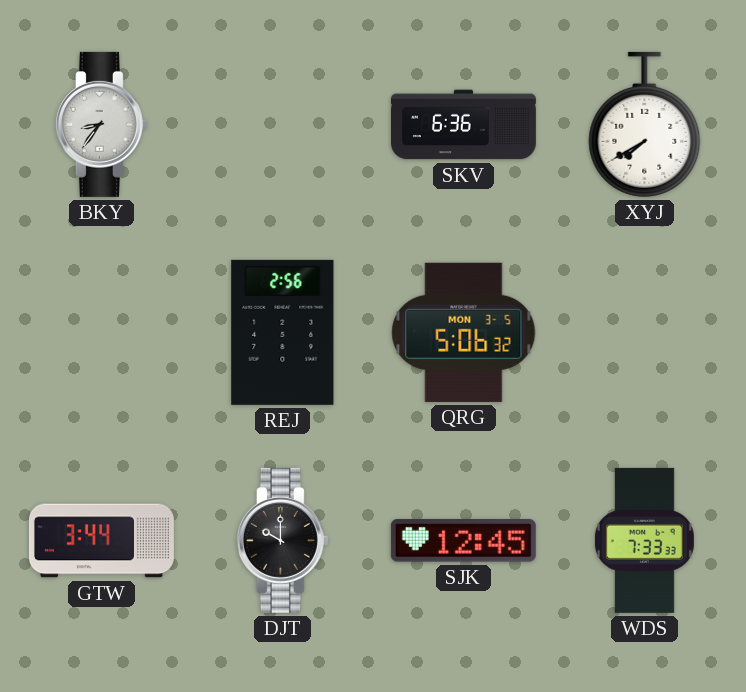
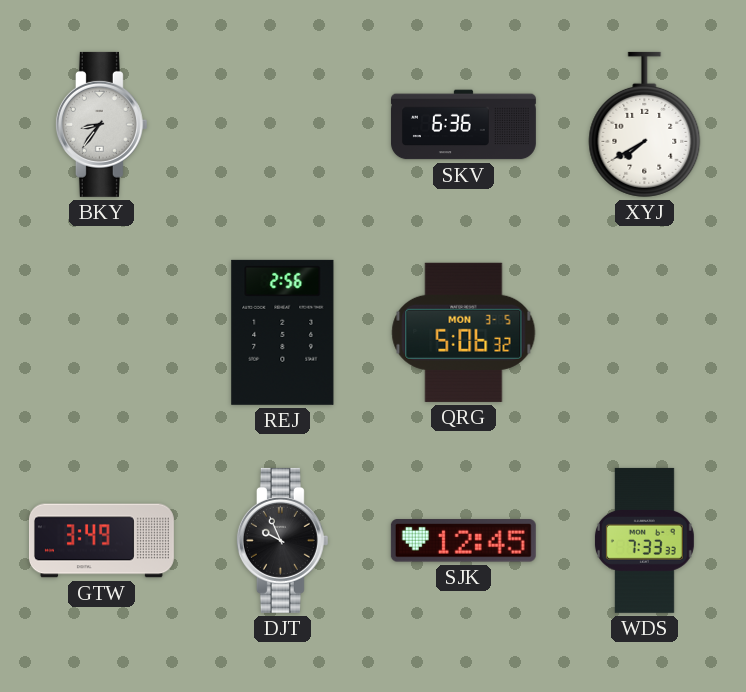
GTW: 3:44 -> 3:49
DJT: 10:00 -> 9:56
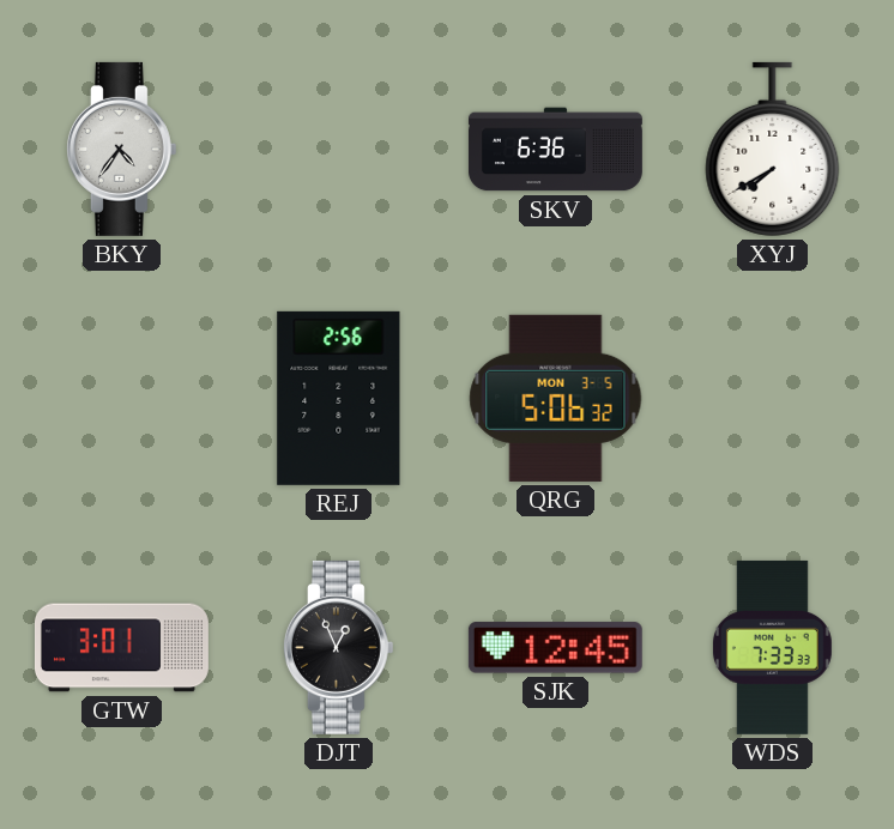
BKY: 8:36 -> 4:36
GTW: 3:49 -> 3:01
DJT: 9:56 -> 12:56
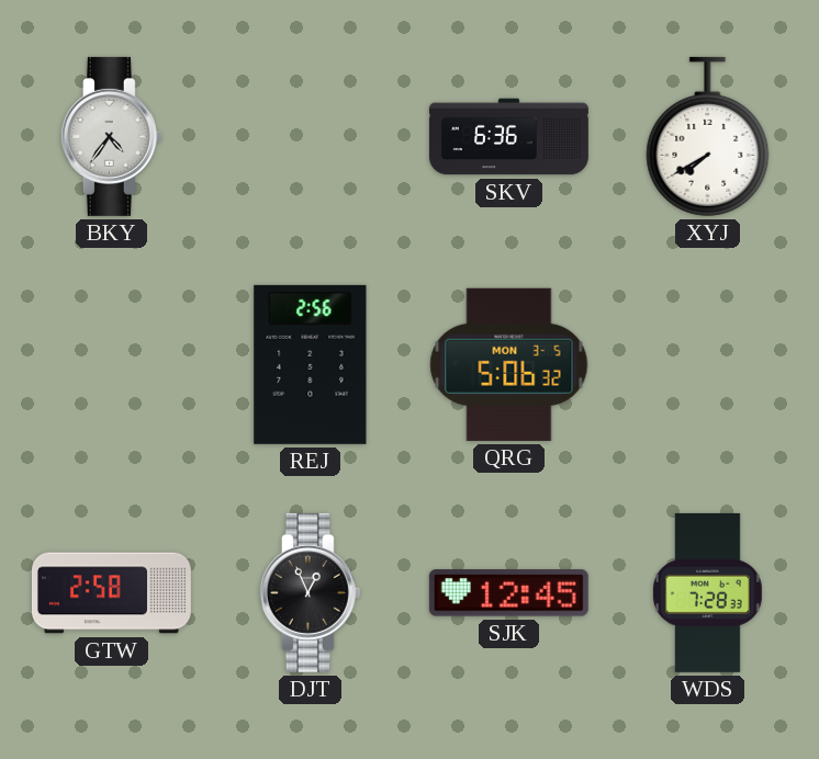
GTW: 3:01 -> 2:58
WDS: 7:33 -> 7:28
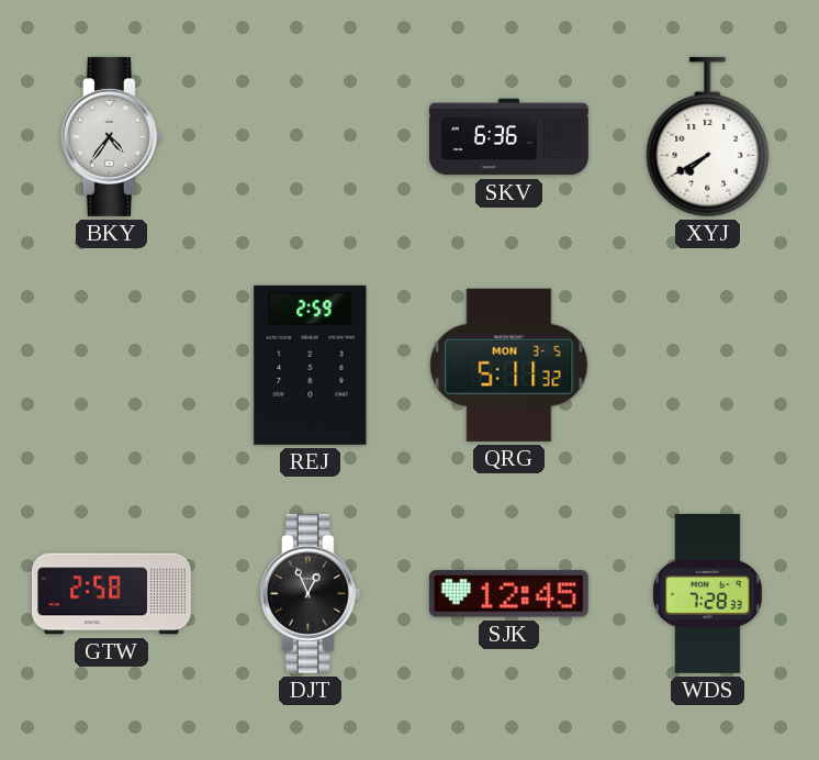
REJ: 2:56 -> 2:59
QRG: 5:06 -> 5:11
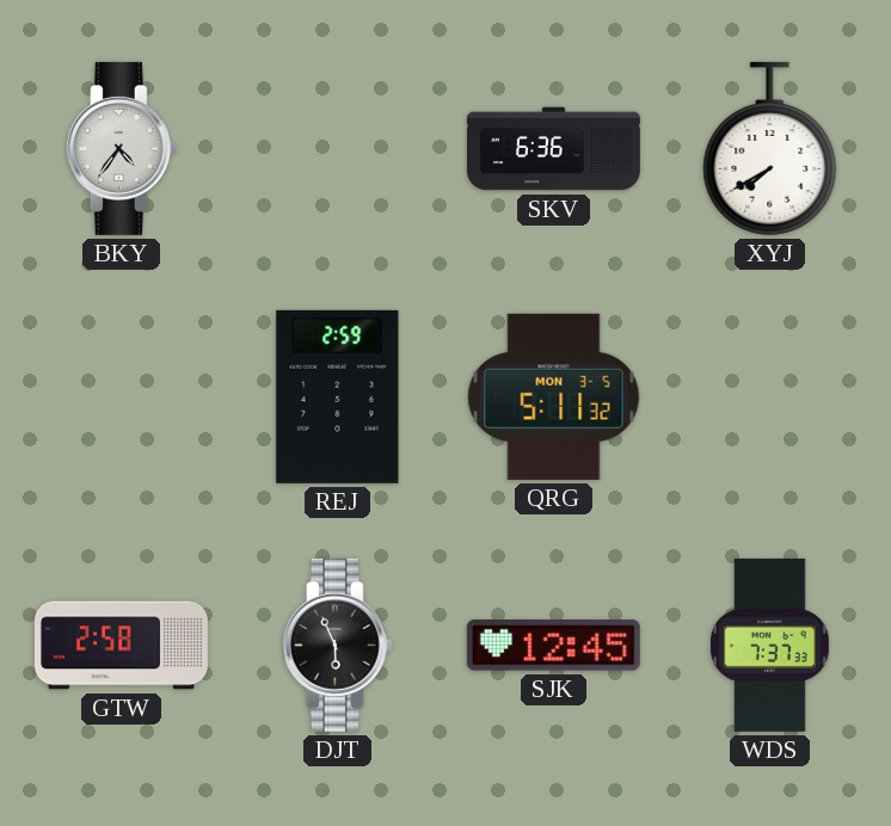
DJT: 12:56 -> 5:56
WDS: 7:28 -> 7:37
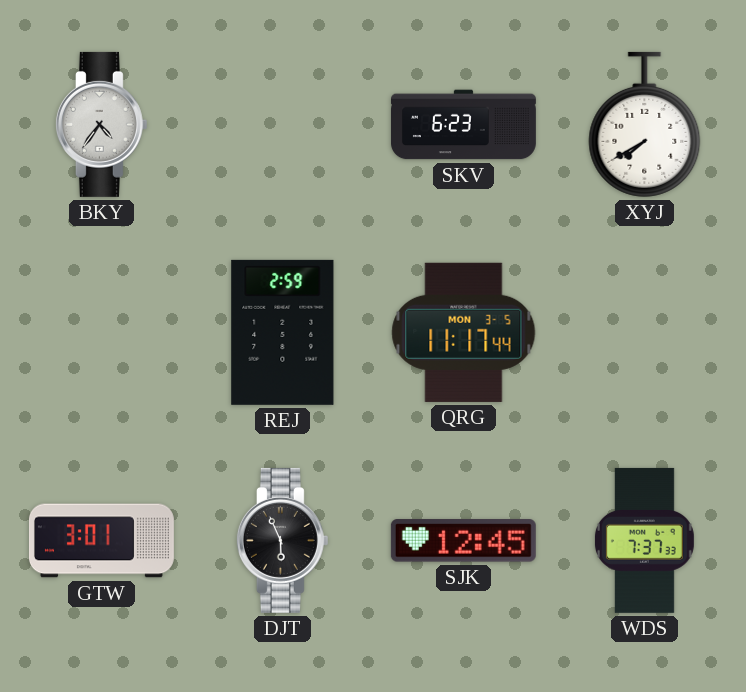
SKV: 6:36 -> 6:23
QRG: 5:11 -> 11:17
GTW: 2:58 -> 3:01
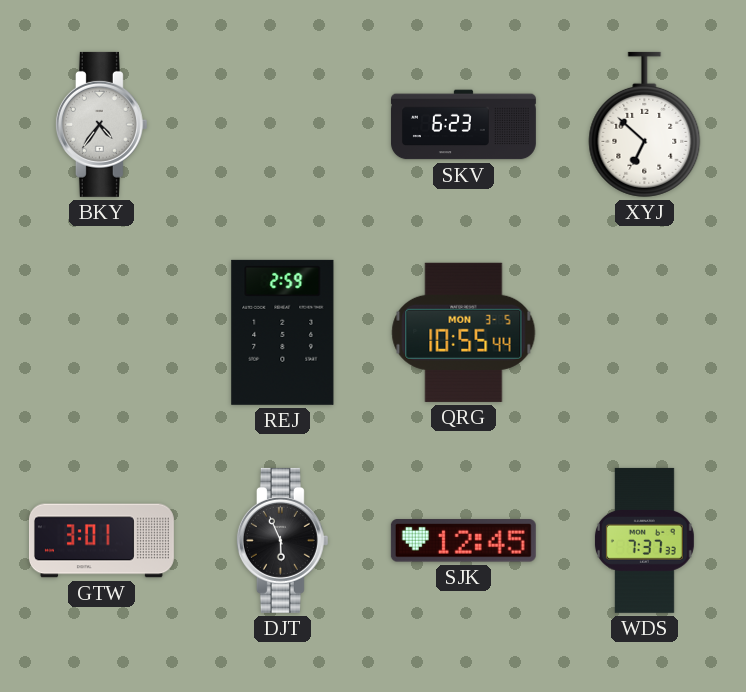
XYJ: 7:40 -> 6:52
QRG: 11:17 -> 10:55
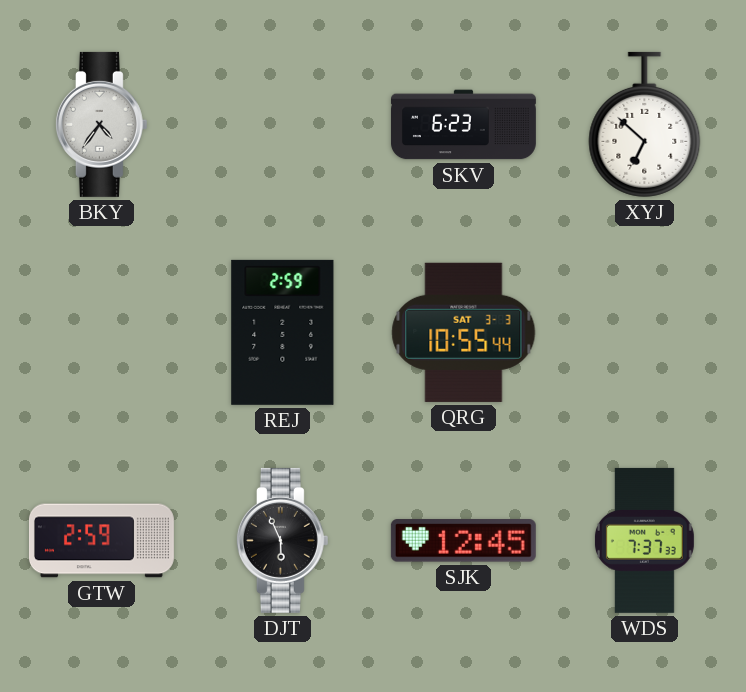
QRG date: MON 3-5 -> SAT 3-3
GTW: 3:01 -> 2:59
